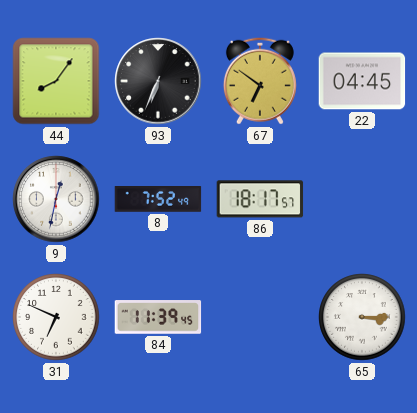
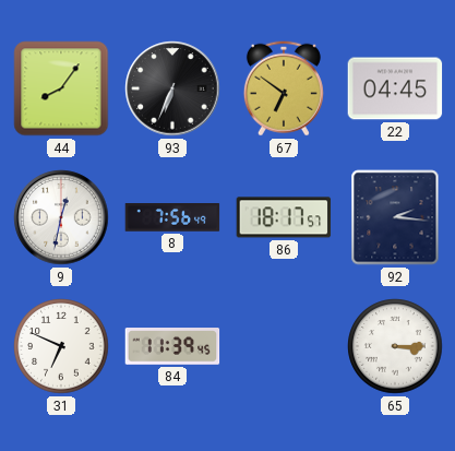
8: 7:52 -> 7:56
92: none -> 2:16
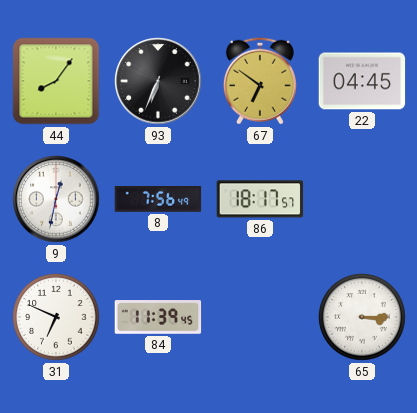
92: 2:16 -> none
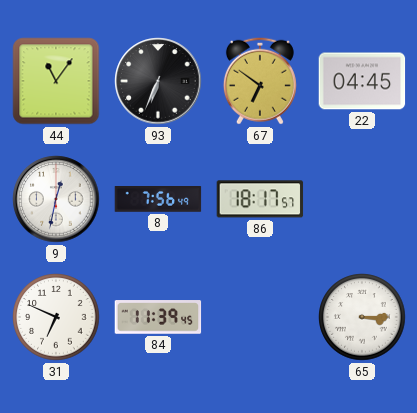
44: 8:06 -> 11:06
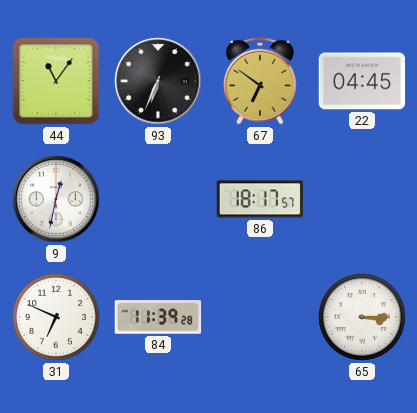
8: 7:56 -> none
84: 11:39:45 -> 11:39:28
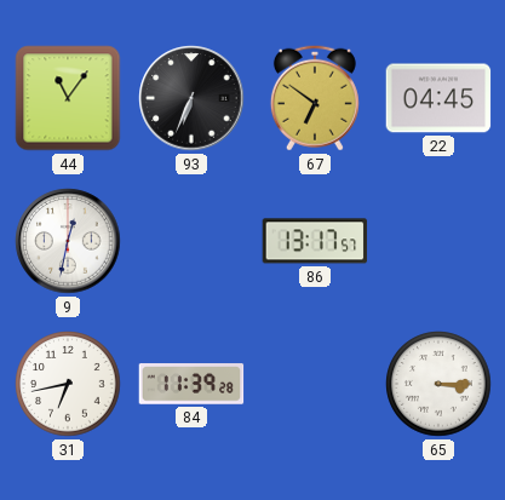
86: 18:17 -> 13:17
31: 6:49 -> 6:43
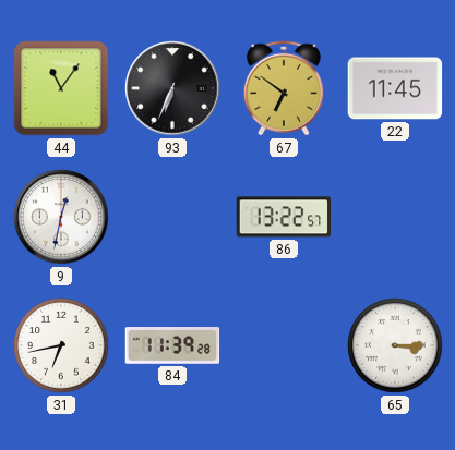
22: 04:45 -> 11:45
86: 13:17 -> 13:22
